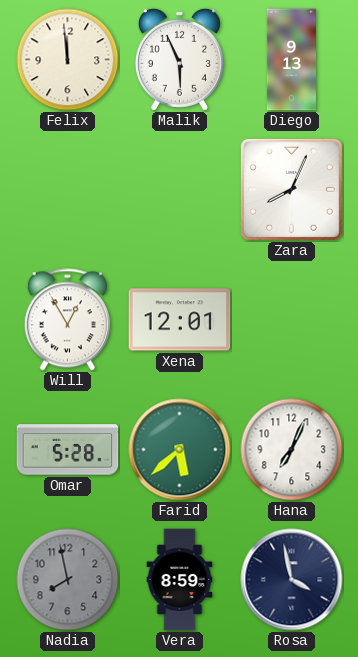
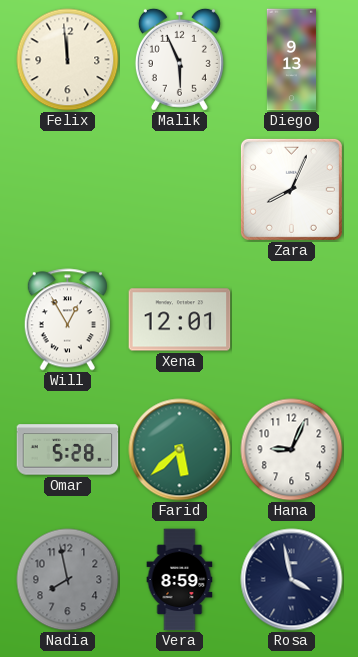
Hana: 7:04 -> 9:04
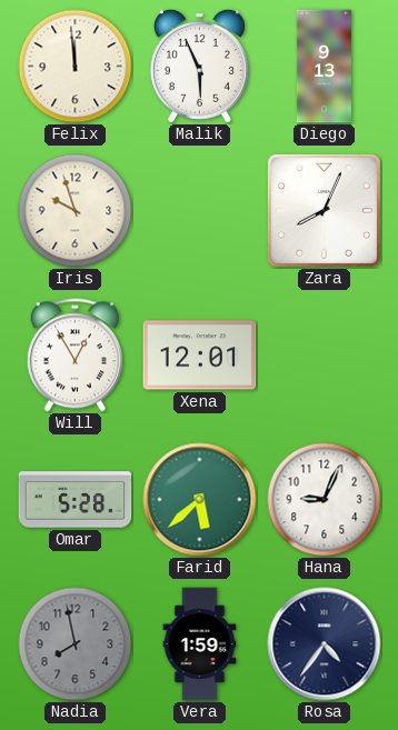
Iris: none -> 9:57
Vera: 8:59 -> 1:59
Rosa: 3:58 -> 4:36
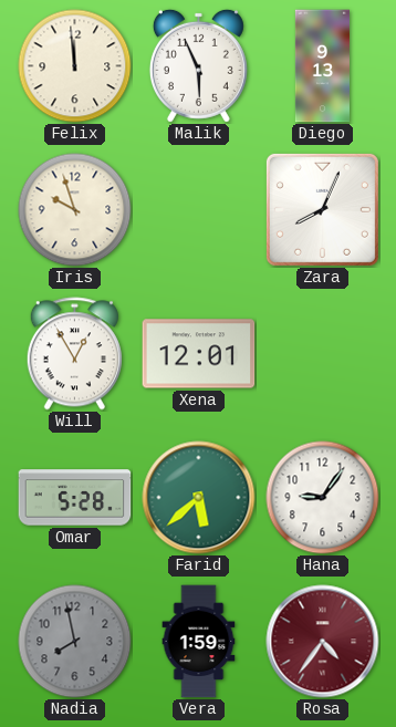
Hana: 9:04 -> 9:06
Rosa dial: navy -> burgundy
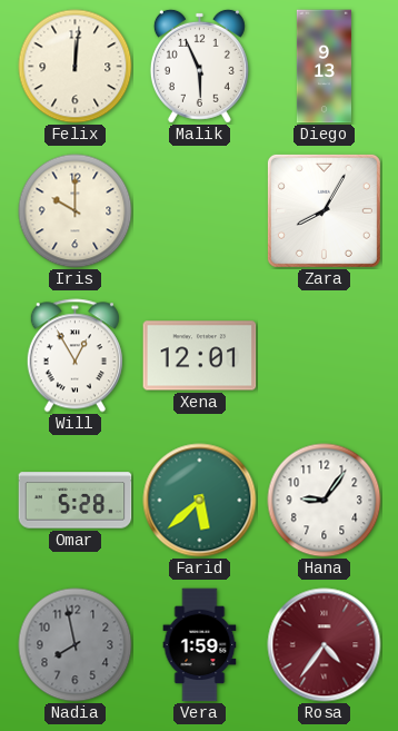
Felix: 11:59 -> 12:01
Iris: 9:57 -> 10:00
Zara: 8:04 -> 8:05
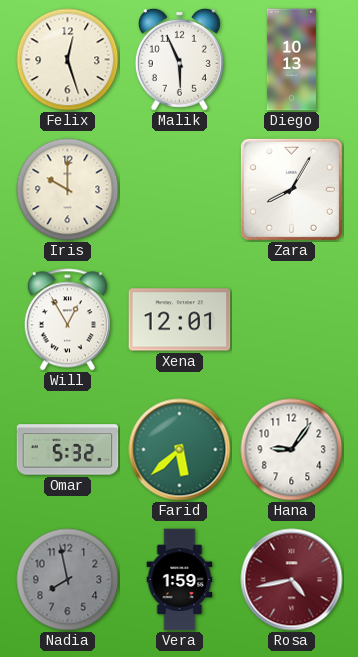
Felix: 12:01 -> 12:27
Diego: 9:13 -> 10:13
Omar: 5:28 -> 5:32
Rosa: 4:36 -> 4:43
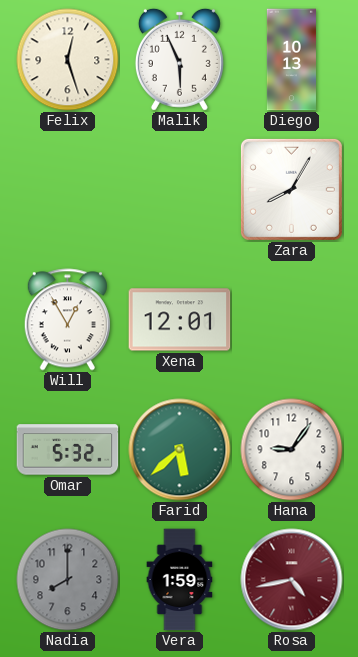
Iris: 10:00 -> none
Nadia: 7:58 -> 8:00
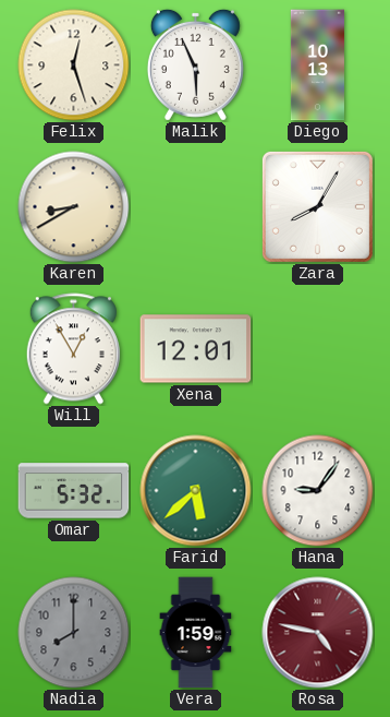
Karen: none -> 8:40
Rosa: 4:43 -> 4:47
